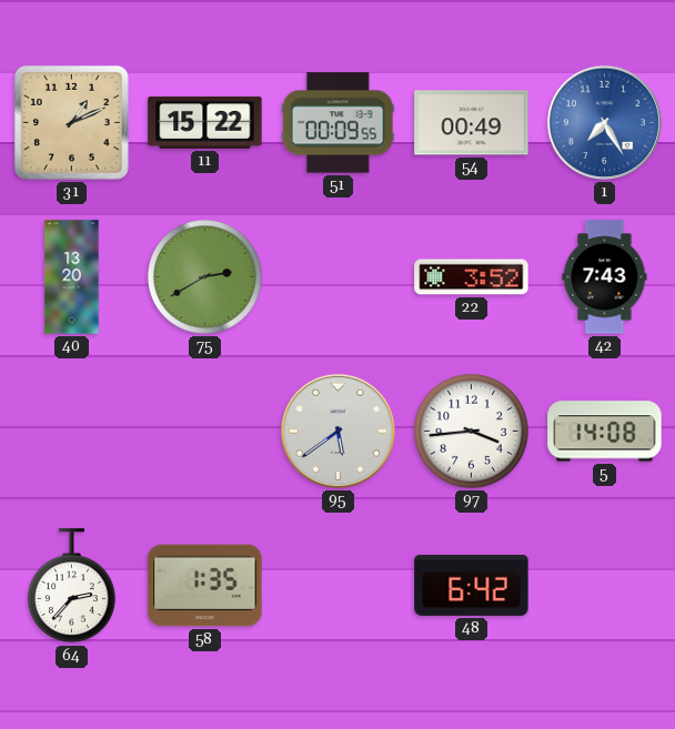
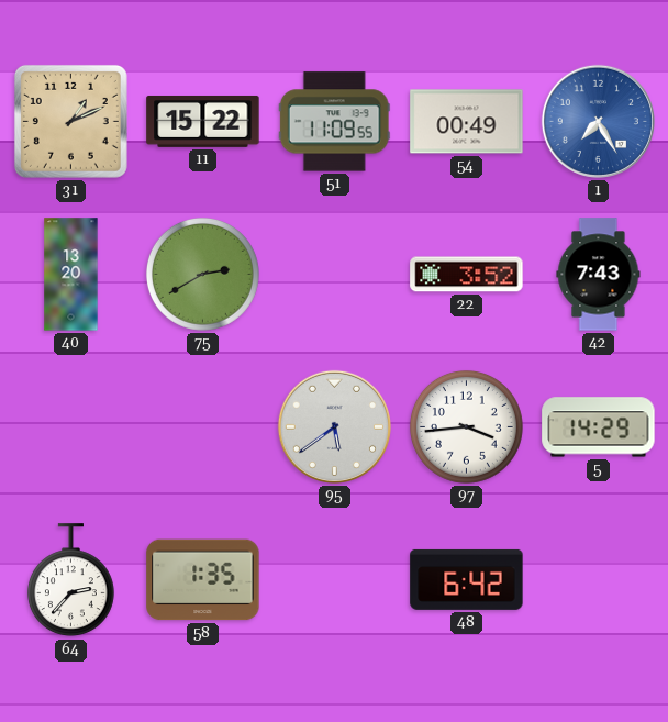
51: 00:09 -> 11:09
5: 14:08 -> 14:29
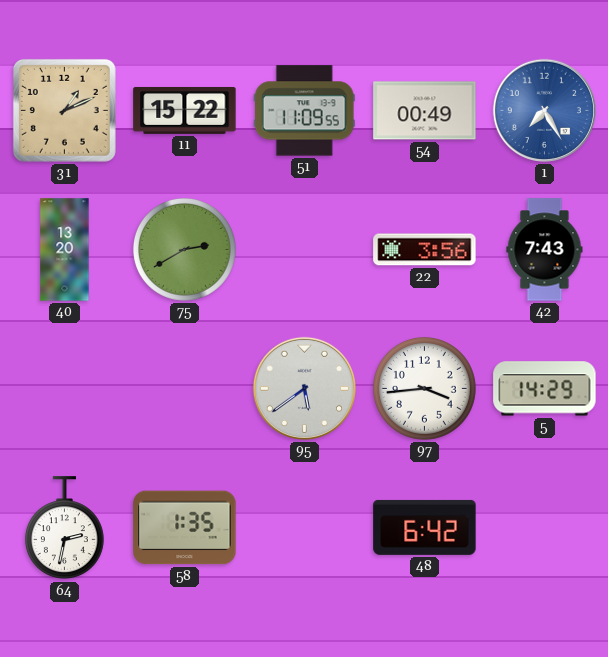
22: 3:52 -> 3:56
64: 2:37 -> 2:32
